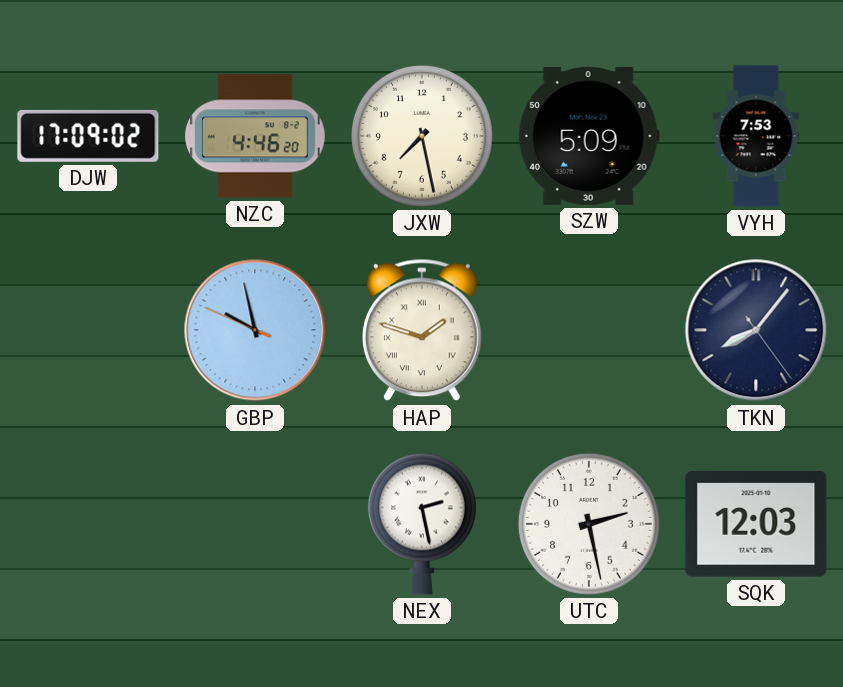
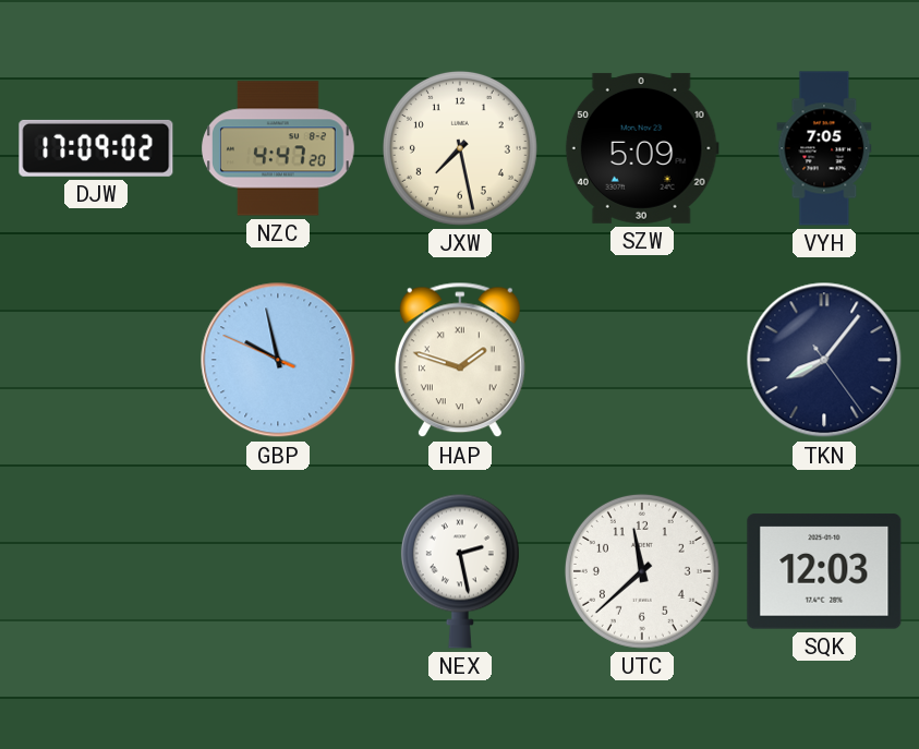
NZC: 4:46 -> 4:47
VYH: 7:53 -> 7:05
UTC: 2:28 -> 11:38
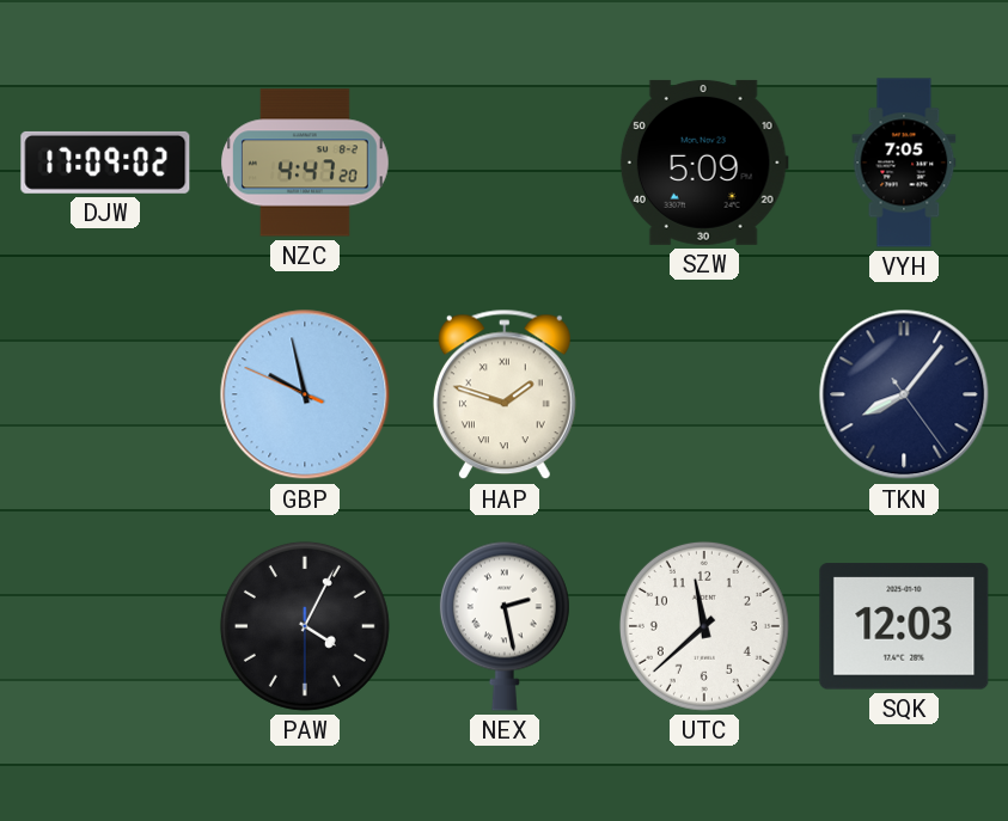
JXW: 7:28 -> none
PAW: none -> 4:04
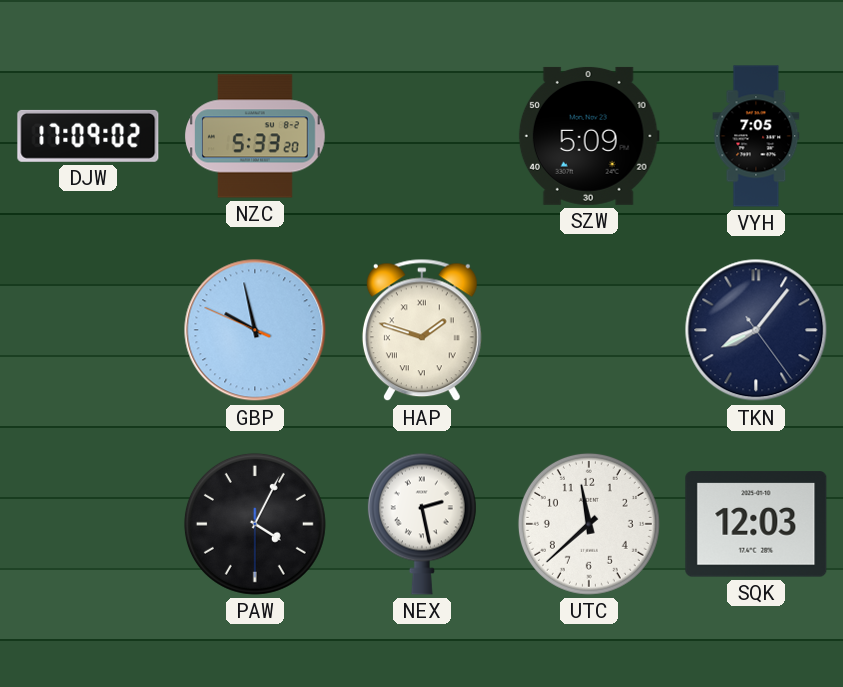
NZC: 4:47 -> 5:33
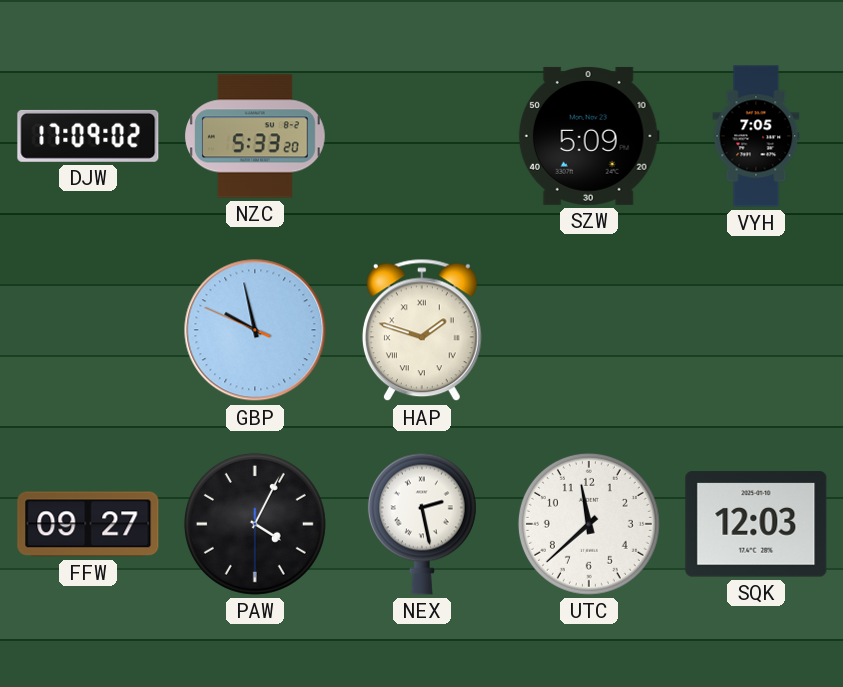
TKN: 8:06 -> none
FFW: none -> 09:27
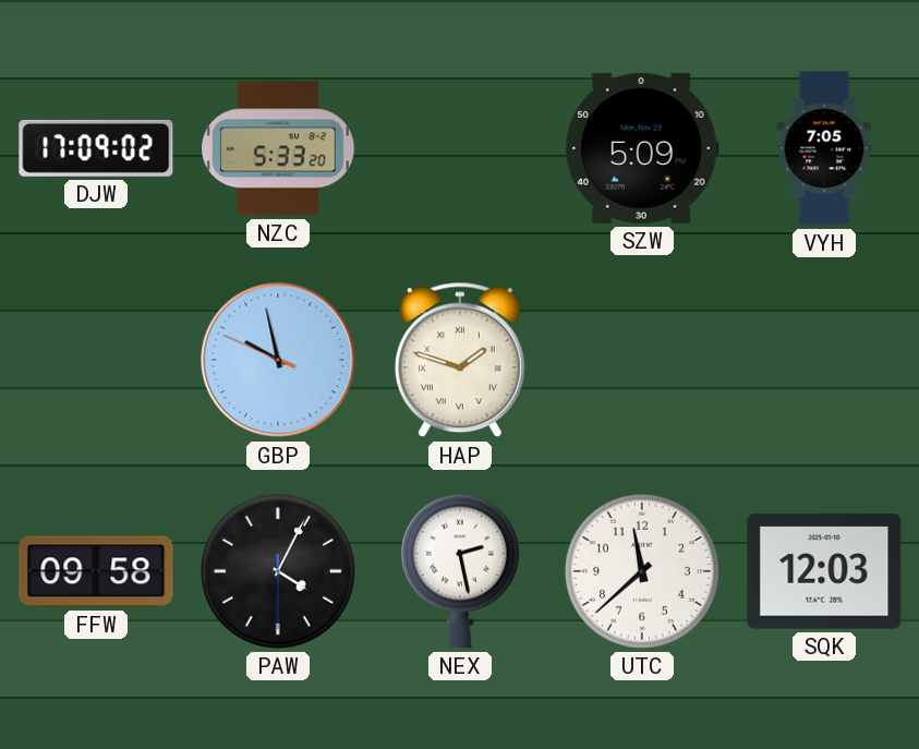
FFW: 09:27 -> 09:58
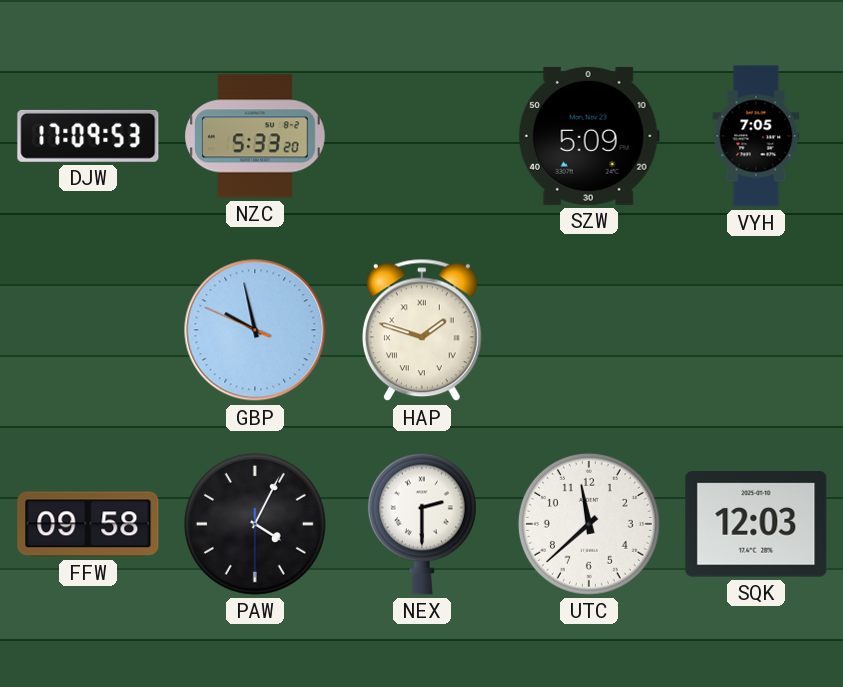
DJW: 17:09:02 -> 17:09:53
NEX: 2:28 -> 2:30
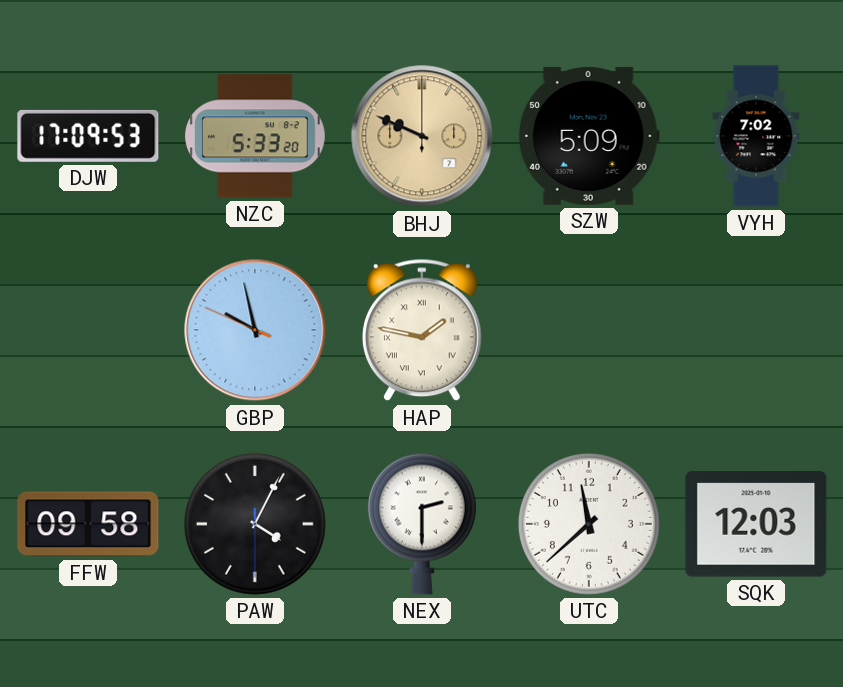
BHJ: none -> 9:49
VYH: 7:05 -> 7:02
HAP: 1:48 -> 1:47
